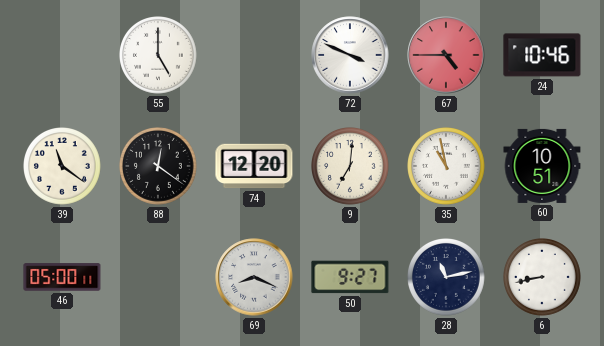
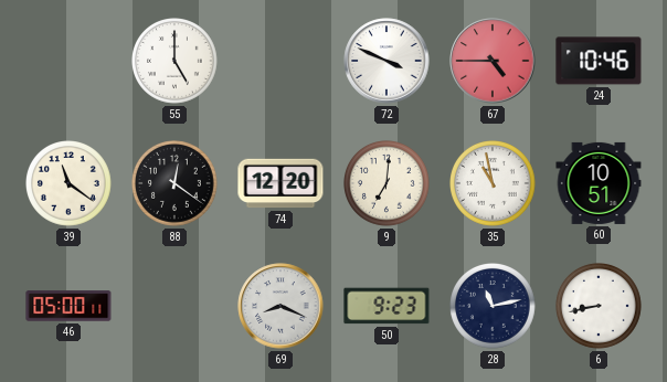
50: 9:27 -> 9:23
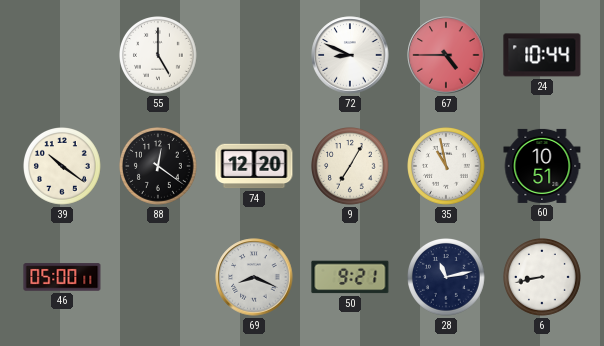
72: 3:49 -> 8:49
24: 10:46 -> 10:44
39: 11:21 -> 10:21
9: 7:01 -> 7:05
50: 9:23 -> 9:21
